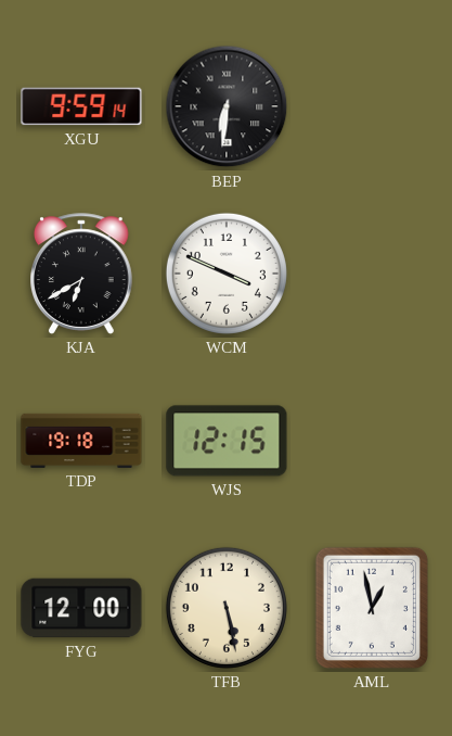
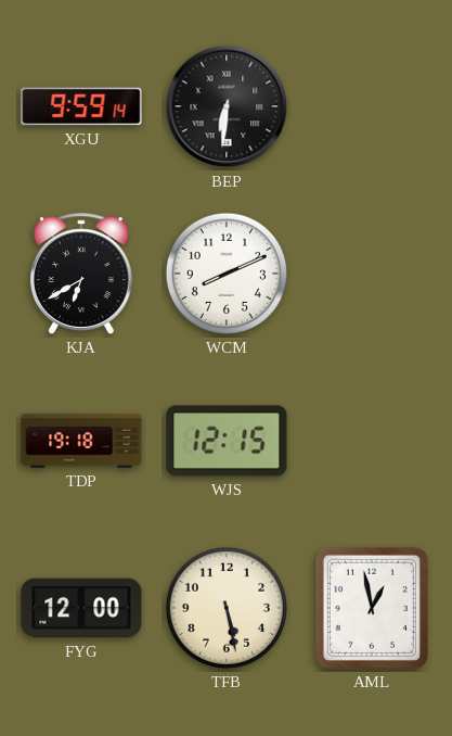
WCM: 3:49 -> 8:11
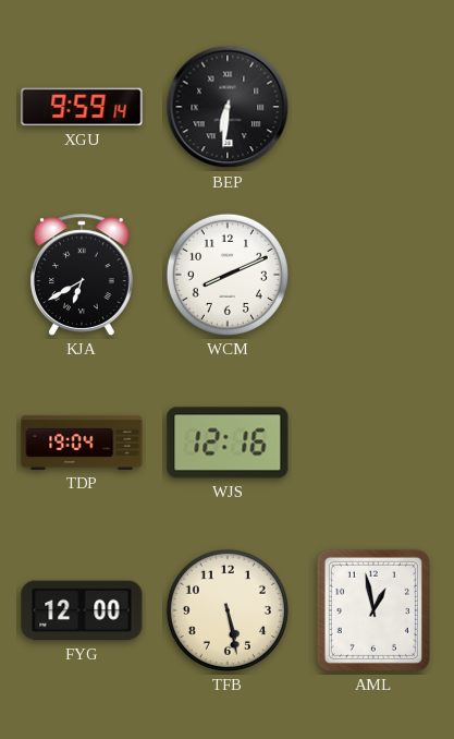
TDP: 19:18 -> 19:04
WJS: 12:15 -> 12:16
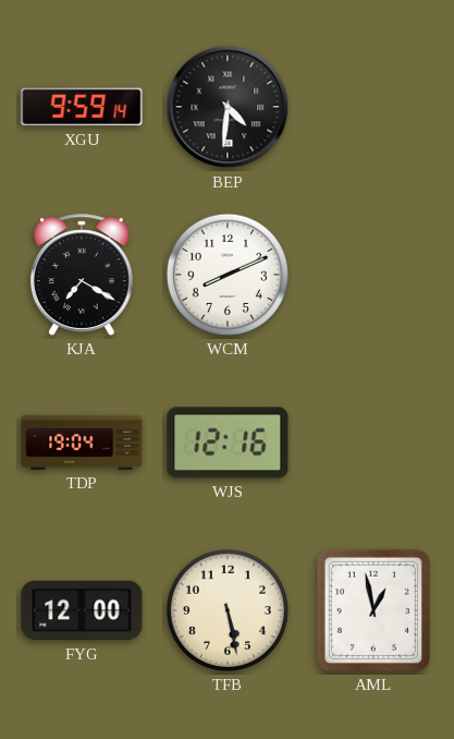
BEP: 6:31 -> 4:31
KJA: 6:40 -> 7:20
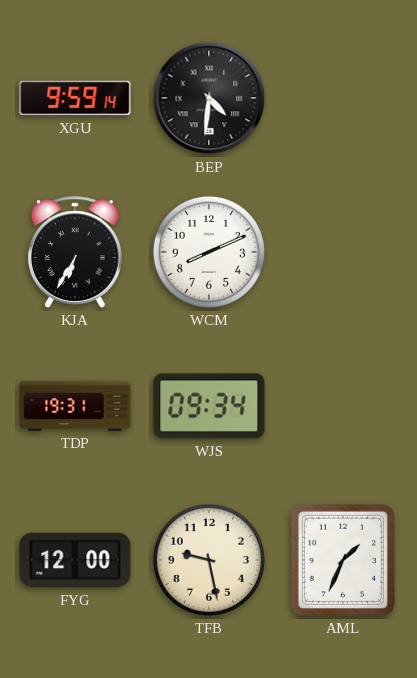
KJA: 7:20 -> 6:35
TDP: 19:04 -> 19:31
WJS: 12:16 -> 09:34
TFB: 5:28 -> 9:28
AML: 12:58 -> 1:34
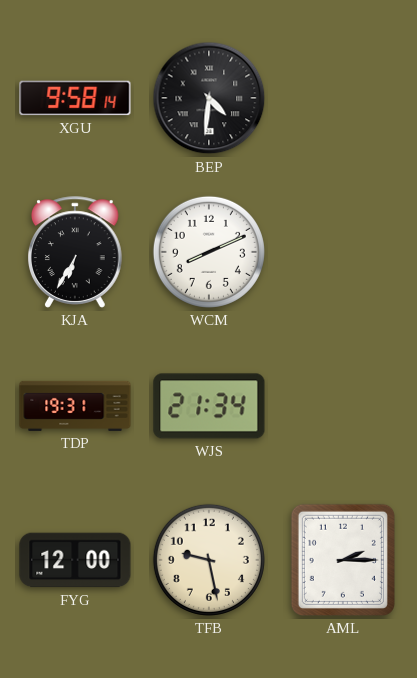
XGU: 9:59 -> 9:58
WJS: 09:34 -> 21:34
AML: 1:34 -> 2:15
